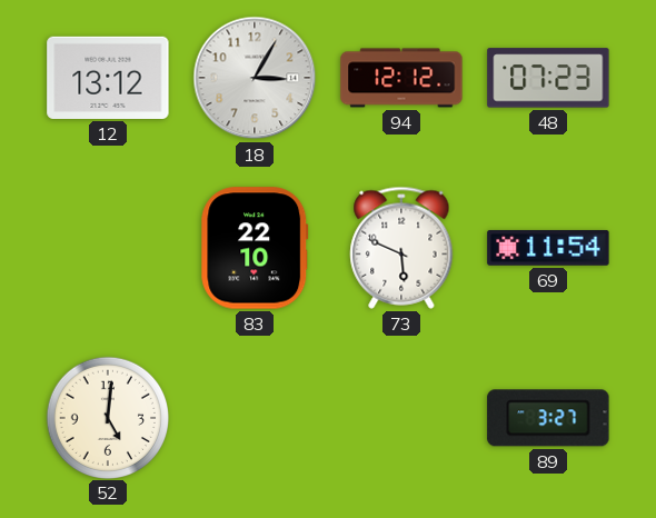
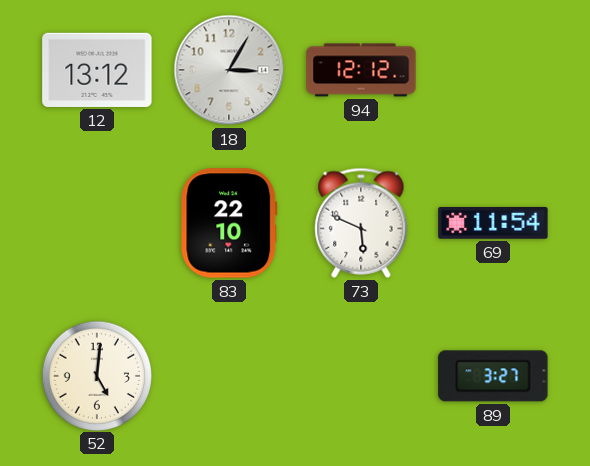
48: 07:23 -> none
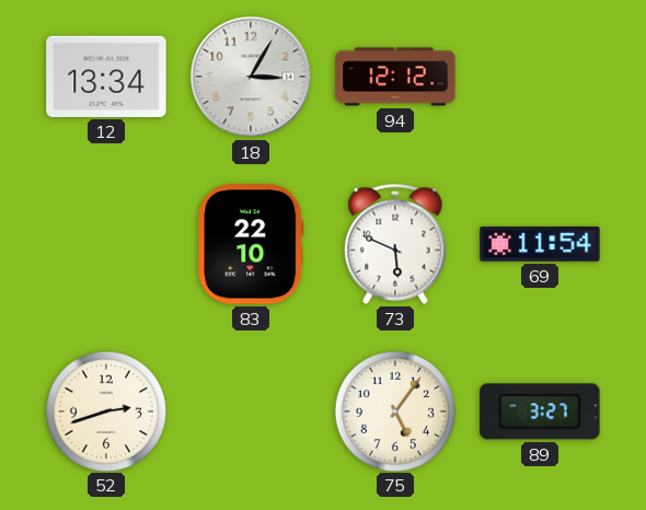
12: 13:12 -> 13:34
52: 5:01 -> 2:42
75: none -> 5:06
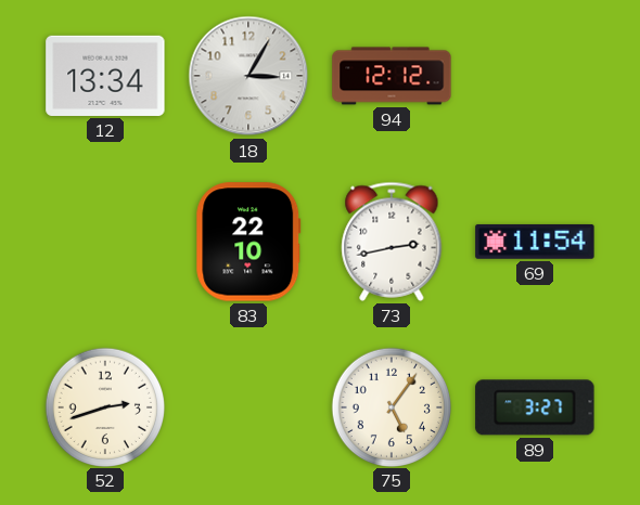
73: 5:49 -> 2:43
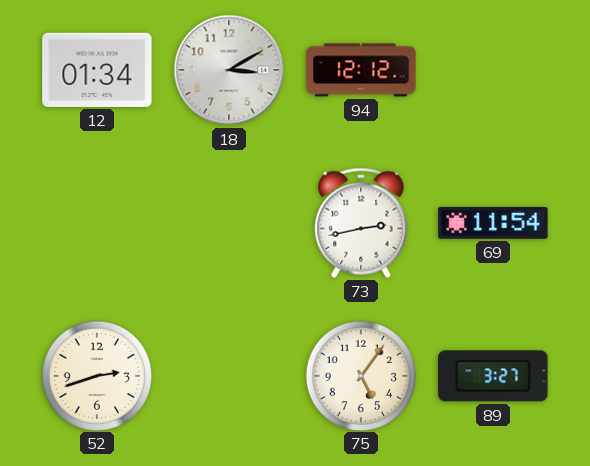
12: 13:34 -> 01:34
18: 3:05 -> 3:10
83: 22:10 -> none
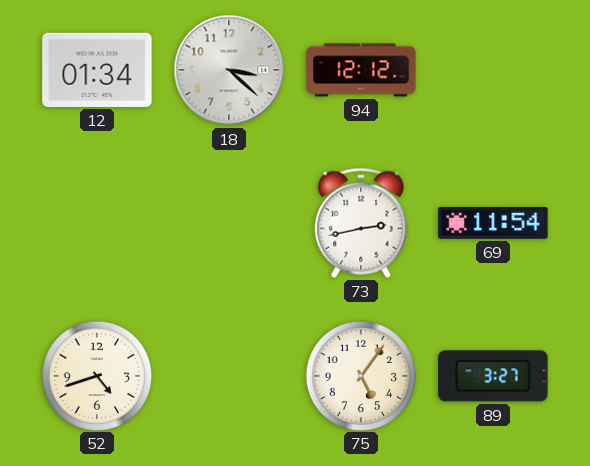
18: 3:10 -> 3:22
52: 2:42 -> 4:42
